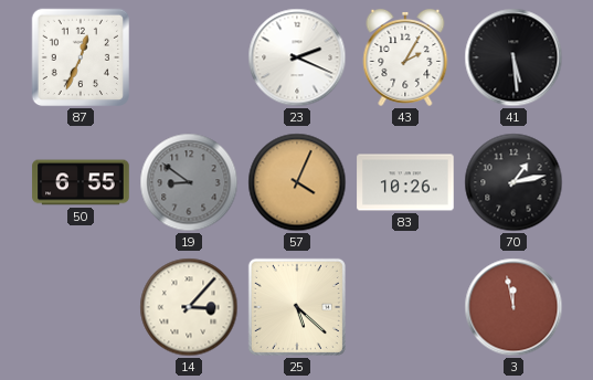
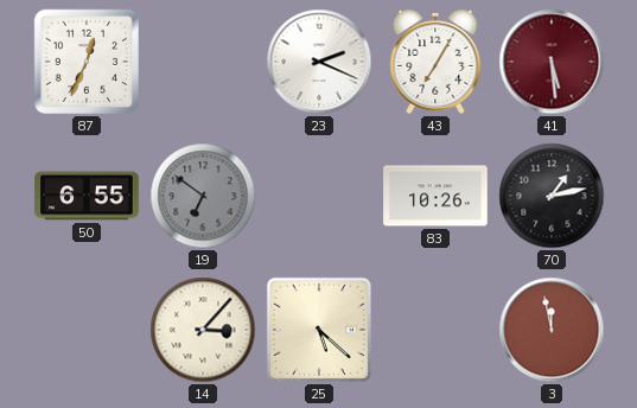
43: 2:05 -> 7:05
41 dial: black -> burgundy
19: 8:51 -> 6:51
57: 4:04 -> none
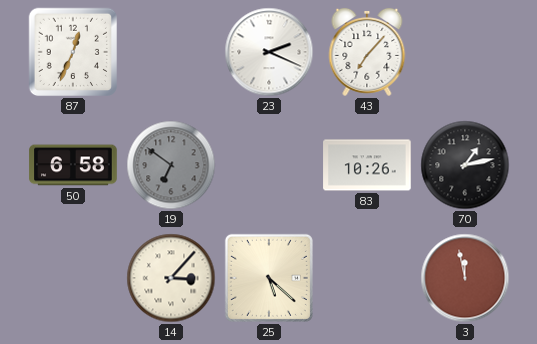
43: 7:05 -> 7:07
41: 5:29 -> none
50: 6:55 -> 6:58
